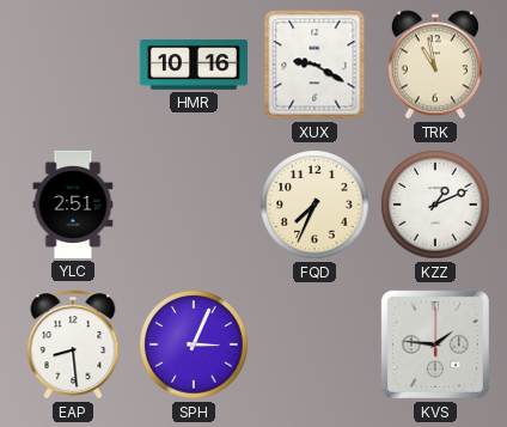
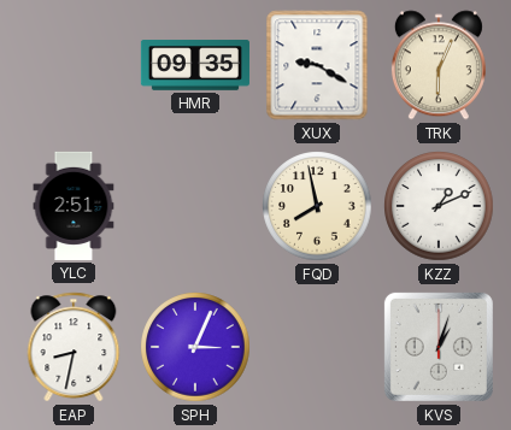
HMR: 10:16 -> 09:35
TRK: 10:58 -> 6:04
FQD: 7:34 -> 7:58
EAP: 8:29 -> 8:32
KVS: 1:46 -> 1:03
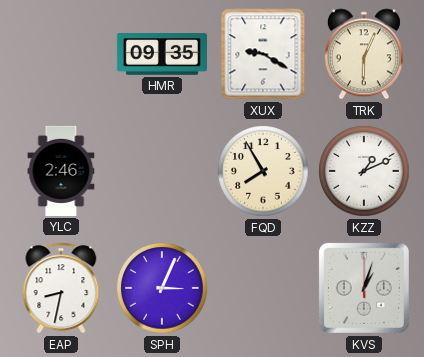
YLC: 2:51 -> 2:46
FQD: 7:58 -> 7:55
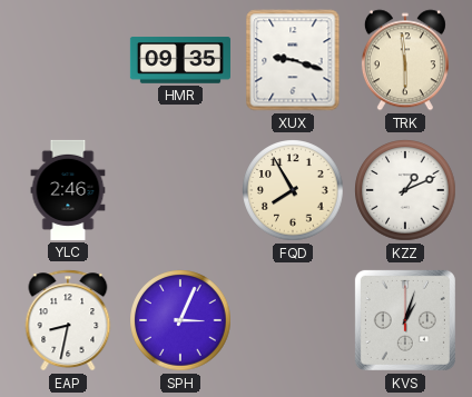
XUX: 9:20 -> 9:18
TRK: 6:04 -> 5:59
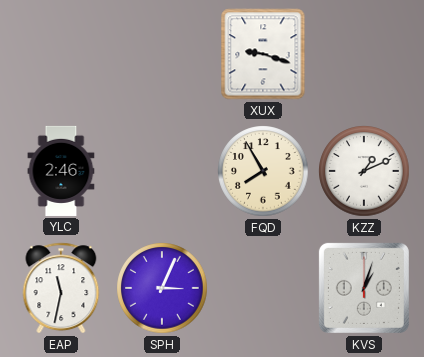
HMR: 09:35 -> none
TRK: 5:59 -> none
EAP: 8:32 -> 11:32
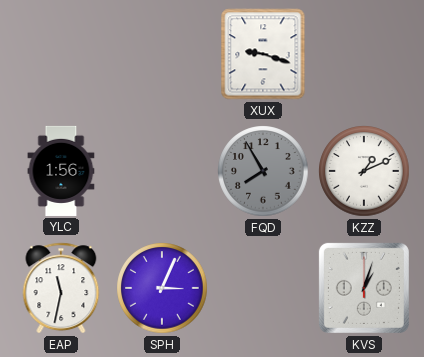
YLC: 2:46 -> 1:56
FQD dial: cream -> grey
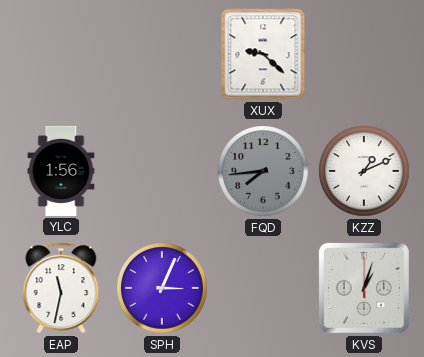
XUX: 9:18 -> 9:22
FQD: 7:55 -> 7:44
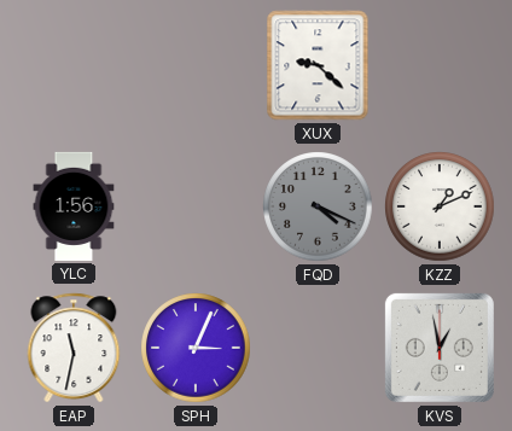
FQD: 7:44 -> 4:19
KVS: 1:03 -> 12:58
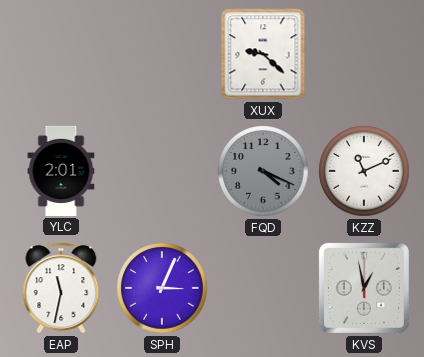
YLC: 1:56 -> 2:01
KZZ: 1:11 -> 11:11
